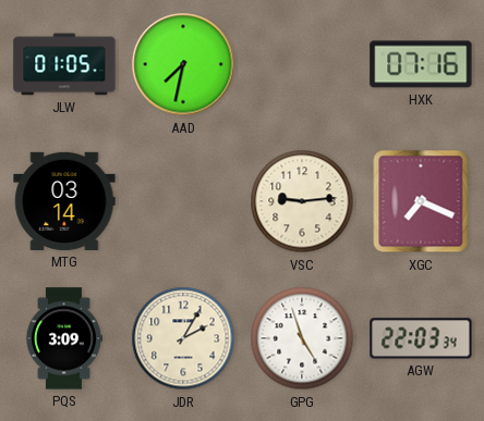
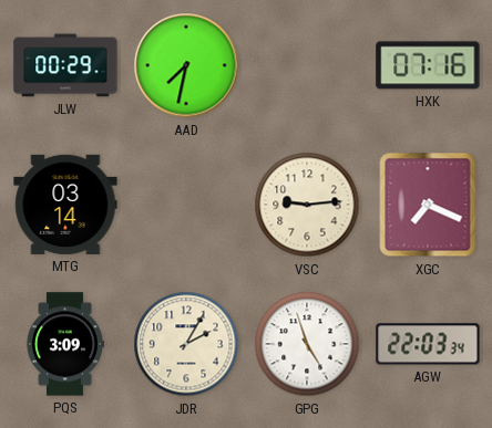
JLW: 01:05 -> 00:29
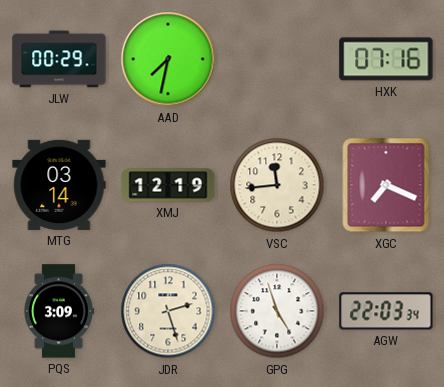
XMJ: none -> 12:19
VSC: 9:14 -> 11:44
JDR: 2:05 -> 2:27
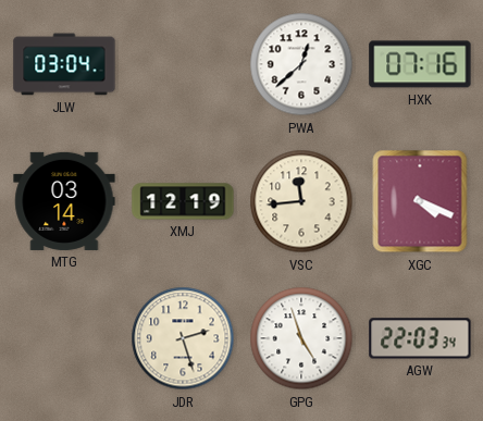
JLW: 00:29 -> 03:04
AAD: 7:32 -> none
PWA: none -> 12:38
XGC: 7:19 -> 4:19
PQS: 3:09 -> none
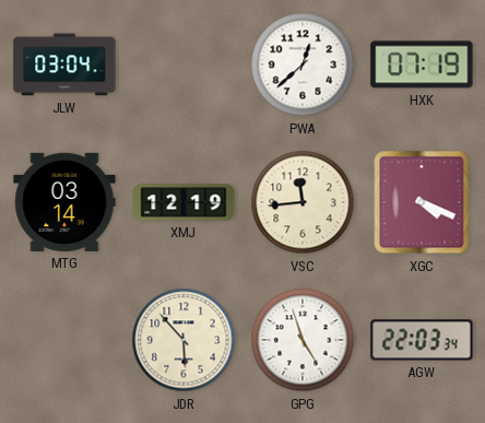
HXK: 07:16 -> 07:19
JDR: 2:27 -> 5:53
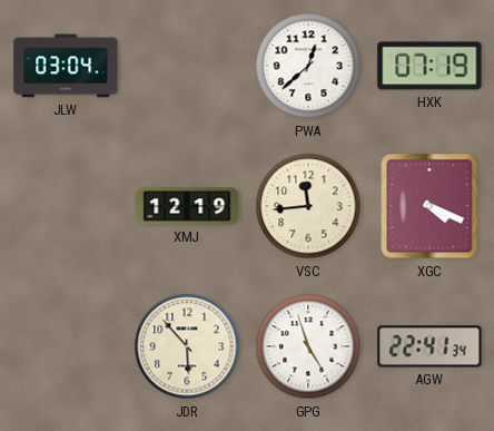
MTG: 03:14 -> none
AGW: 22:03 -> 22:41
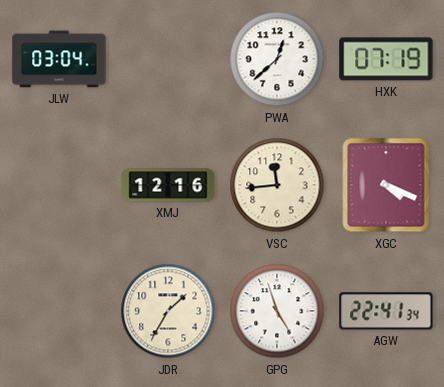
XMJ: 12:19 -> 12:16
JDR: 5:53 -> 1:35
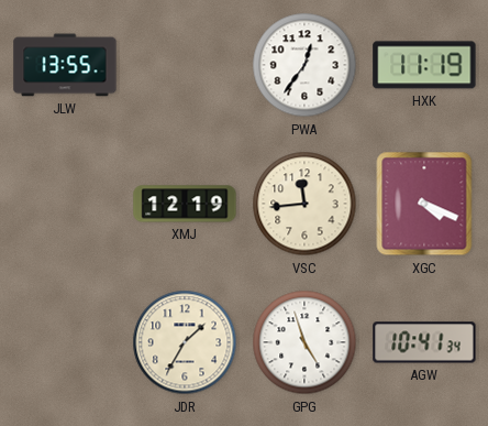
JLW: 03:04 -> 13:55
PWA: 12:38 -> 12:36
HXK: 07:19 -> 11:19
XMJ: 12:16 -> 12:19
AGW: 22:41 -> 10:41
